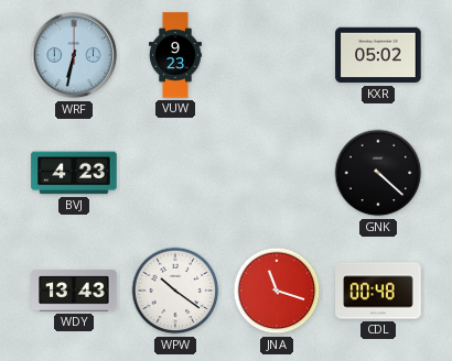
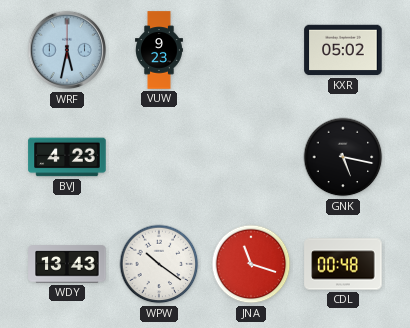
WRF: 6:32 -> 5:32
GNK: 4:22 -> 5:17
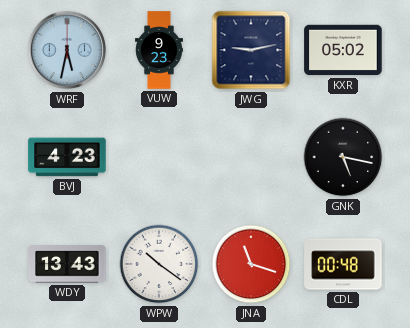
JWG: none -> 9:13
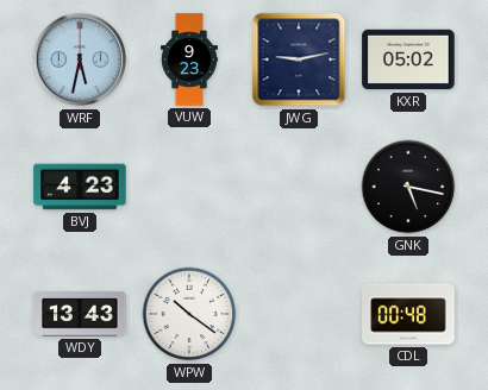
JNA: 11:18 -> none
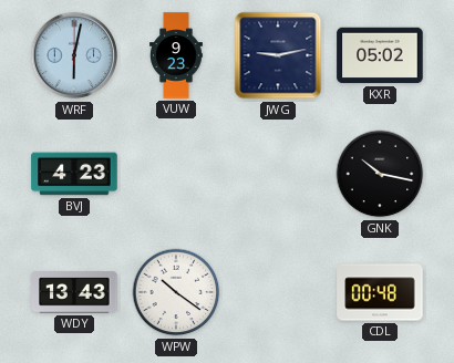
WRF: 5:32 -> 6:02
GNK: 5:17 -> 10:17
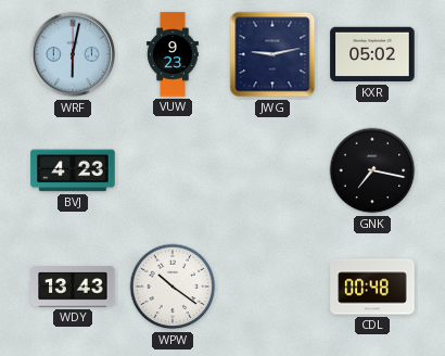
GNK: 10:17 -> 7:17
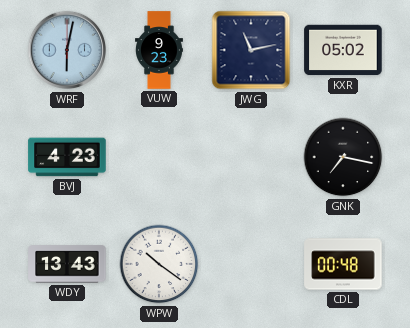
JWG: 9:13 -> 11:13
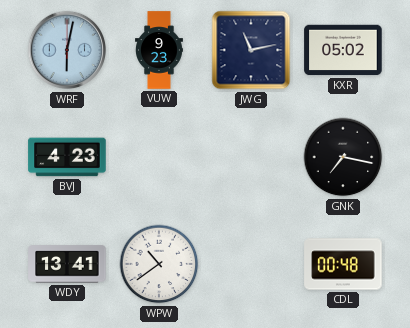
WDY: 13:43 -> 13:41
WPW: 10:21 -> 10:39
